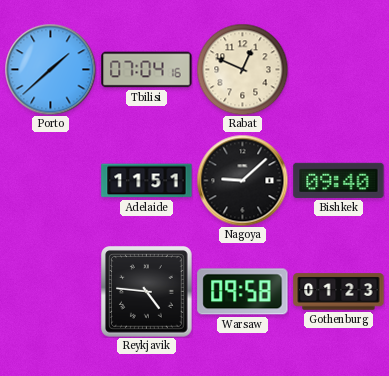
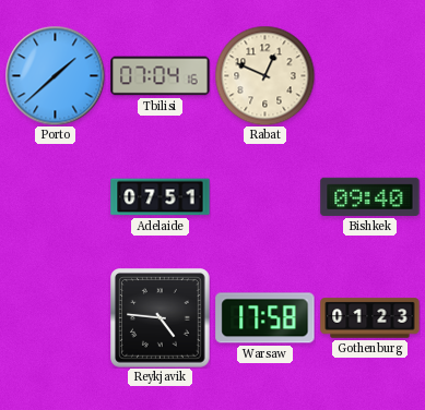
Adelaide: 11:51 -> 07:51
Nagoya: 9:08 -> none
Warsaw: 09:58 -> 17:58
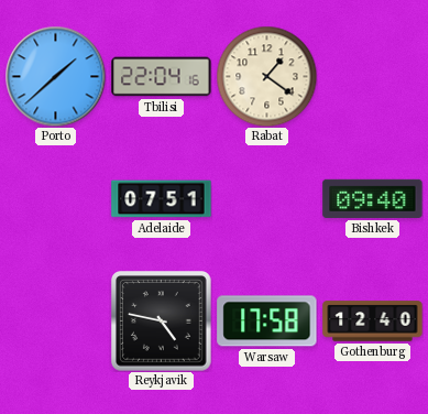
Tbilisi: 07:04 -> 22:04
Rabat: 12:49 -> 1:21
Reykjavik: 4:46 -> 4:47
Gothenburg: 01:23 -> 12:40
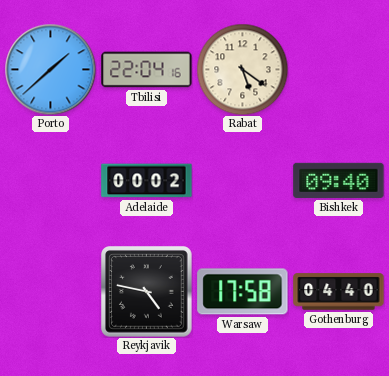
Rabat: 1:21 -> 5:21
Adelaide: 07:51 -> 00:02
Gothenburg: 12:40 -> 04:40
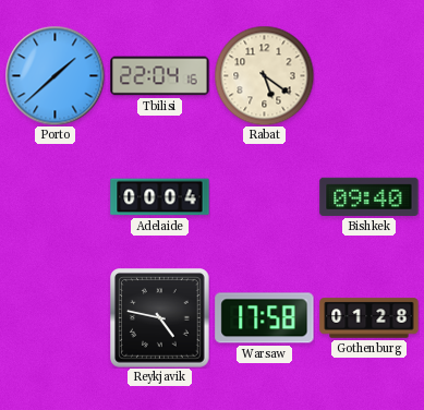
Adelaide: 00:02 -> 00:04
Gothenburg: 04:40 -> 01:28
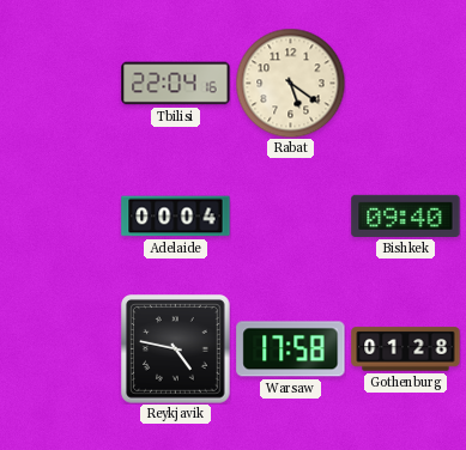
Porto: 1:38 -> none
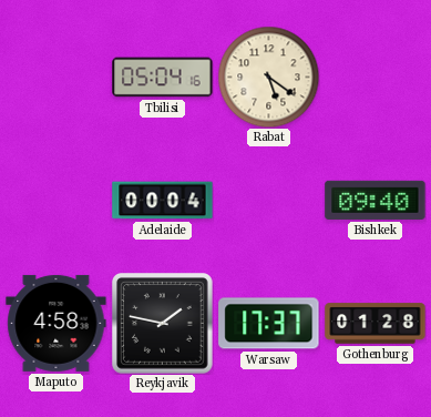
Tbilisi: 22:04 -> 05:04
Maputo: none -> 4:58
Reykjavik: 4:47 -> 1:47
Warsaw: 17:58 -> 17:37
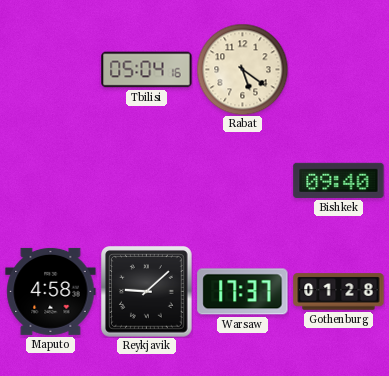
Adelaide: 00:04 -> none
Reykjavik: 1:47 -> 9:08
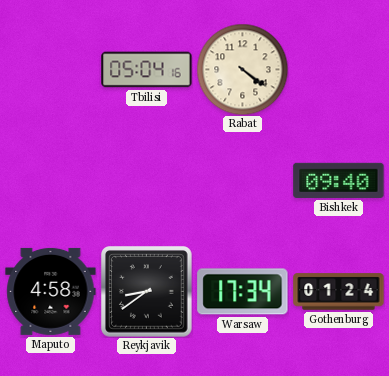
Rabat: 5:21 -> 4:21
Reykjavik: 9:08 -> 8:39
Warsaw: 17:37 -> 17:34
Gothenburg: 01:28 -> 01:24
